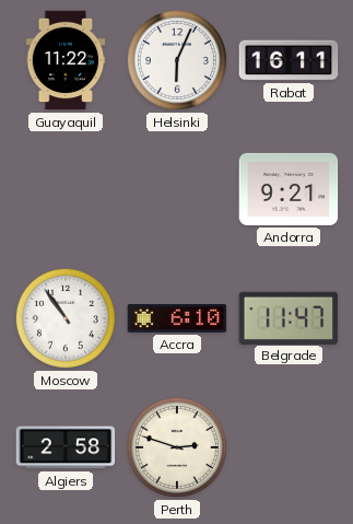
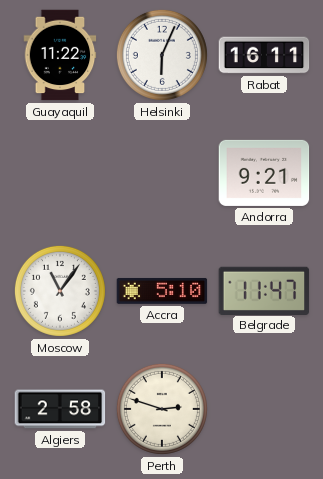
Moscow: 10:54 -> 11:06
Accra: 6:10 -> 5:10
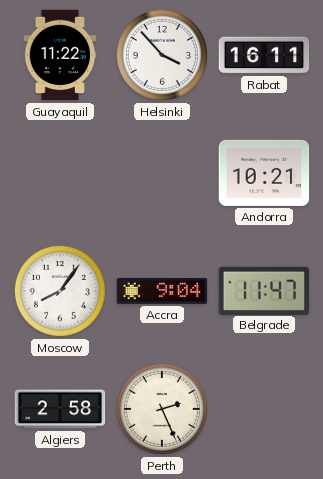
Helsinki: 6:04 -> 3:53
Andorra: 9:21 -> 10:21
Moscow: 11:06 -> 8:06
Accra: 5:10 -> 9:04
Perth: 2:48 -> 2:26
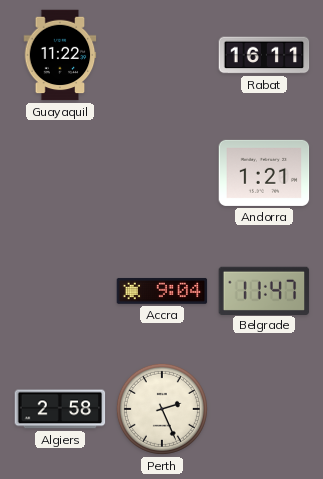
Helsinki: 3:53 -> none
Andorra: 10:21 -> 1:21
Moscow: 8:06 -> none
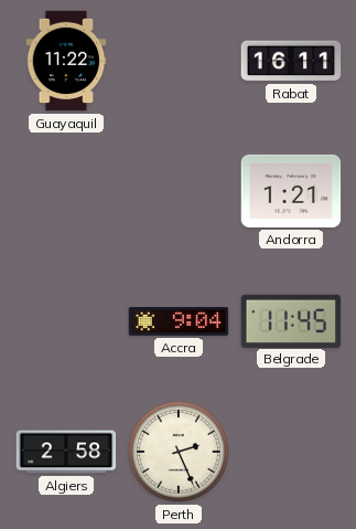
Belgrade: 11:47 -> 11:45
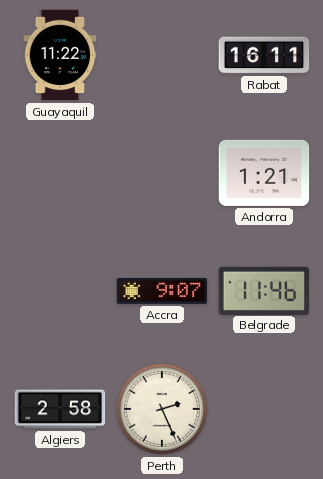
Accra: 9:04 -> 9:07
Belgrade: 11:45 -> 11:46
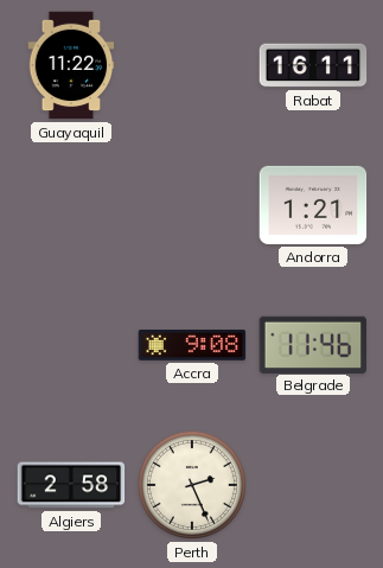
Accra: 9:07 -> 9:08
